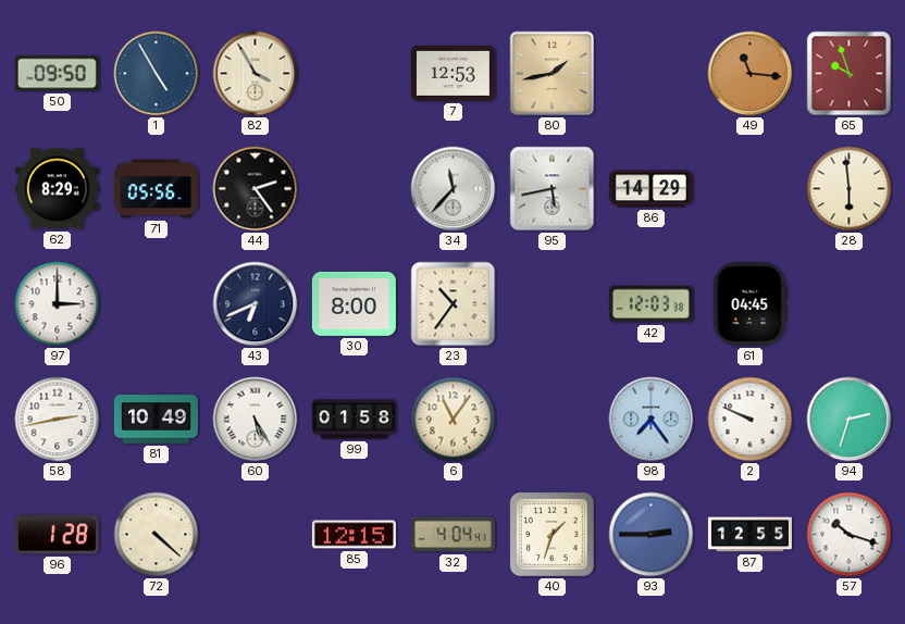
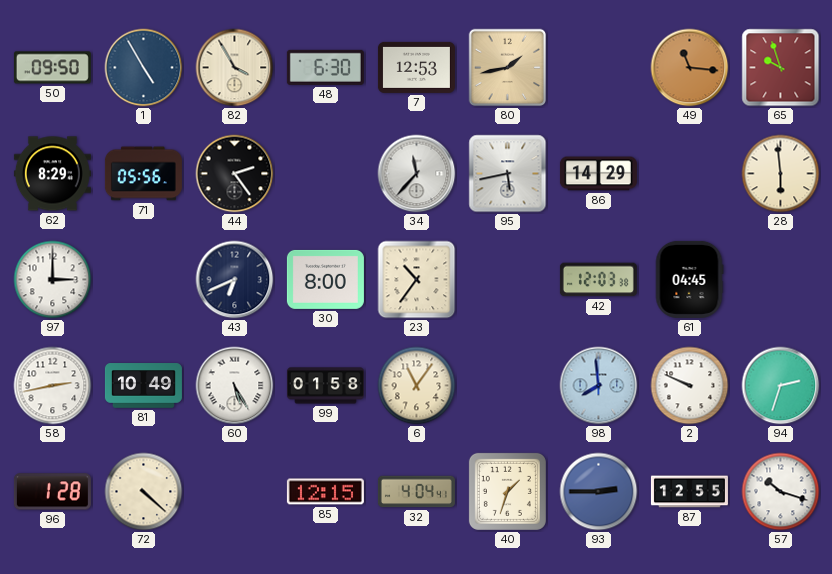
48: none -> 6:30
98: 7:24 -> 7:59
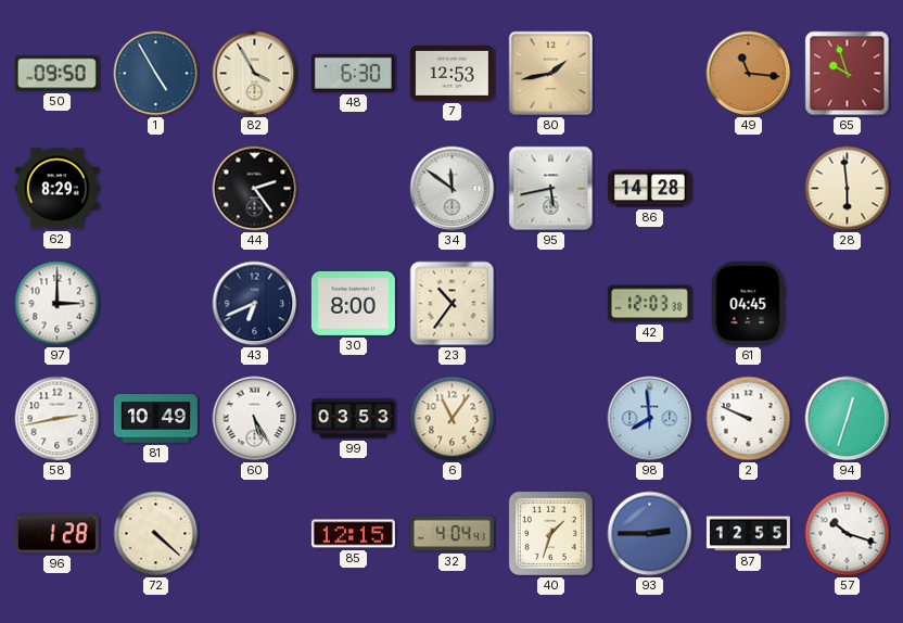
71: 05:56 -> none
34: 11:37 -> 11:51
86: 14:29 -> 14:28
99: 01:58 -> 03:53
94: 2:33 -> 12:33
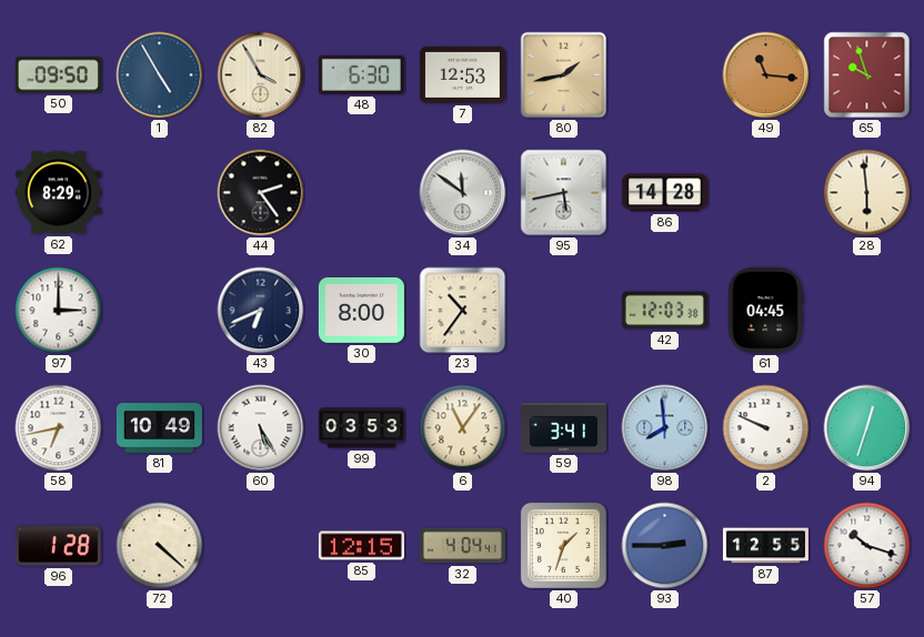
58: 2:43 -> 6:43
59: none -> 3:41
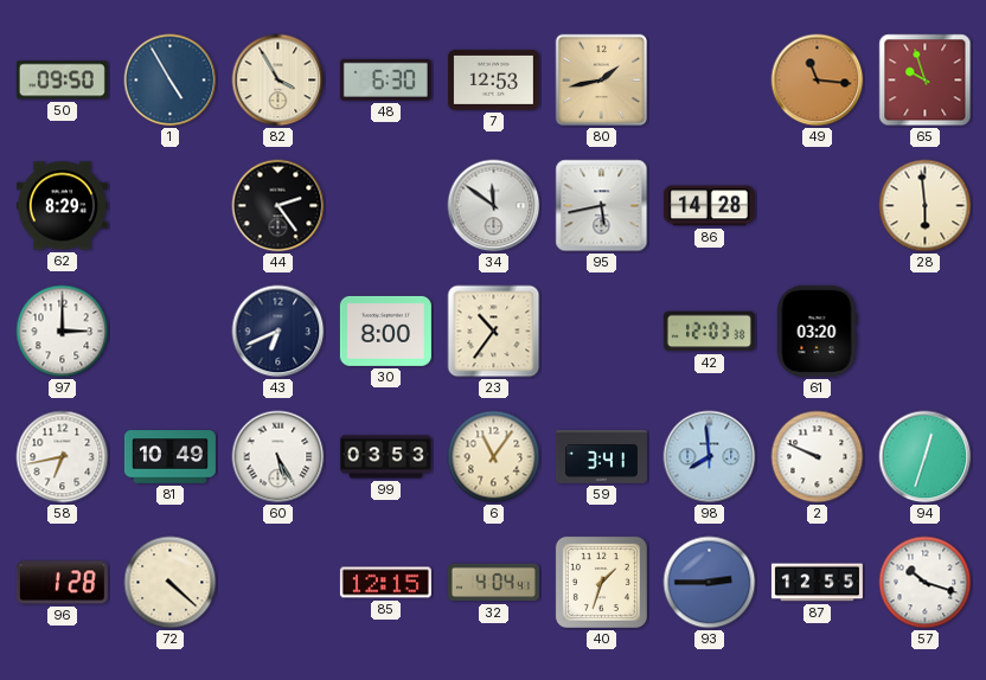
61: 04:45 -> 03:20
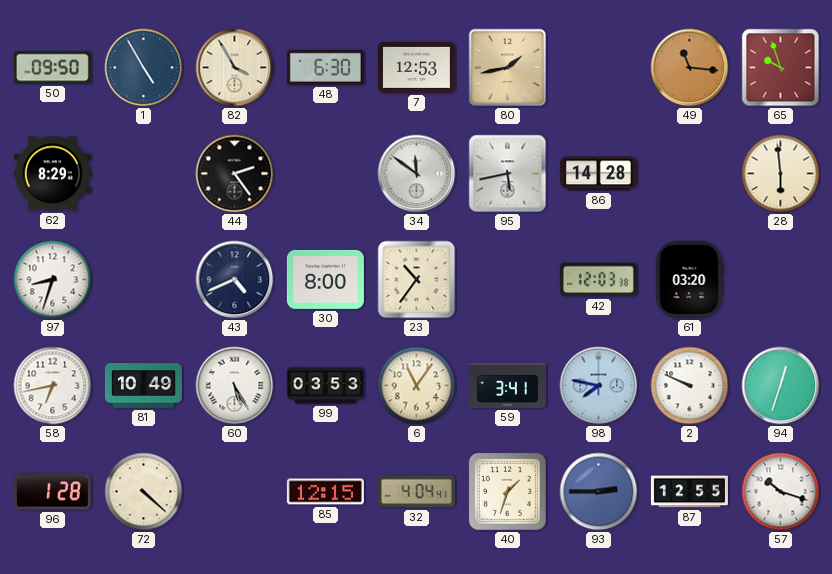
97: 3:00 -> 8:33
43: 6:41 -> 4:41
98: 7:59 -> 7:47
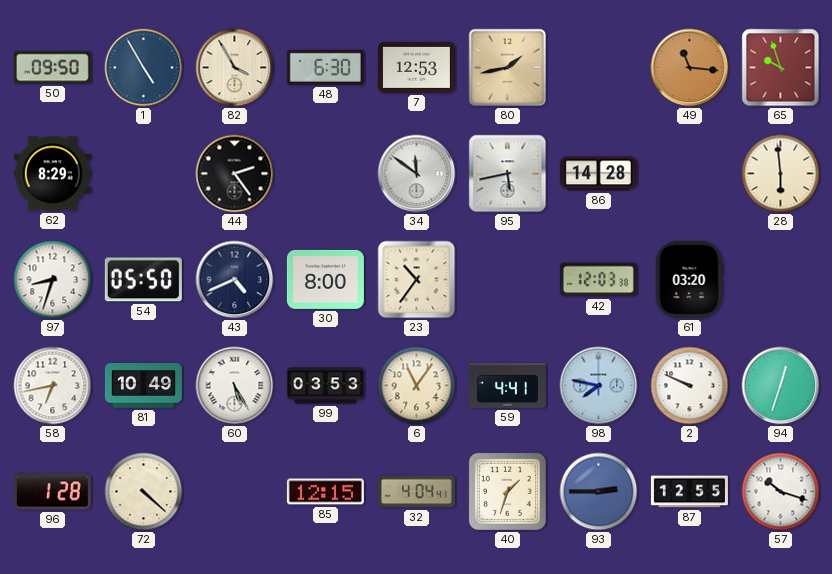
54: none -> 05:50
59: 3:41 -> 4:41
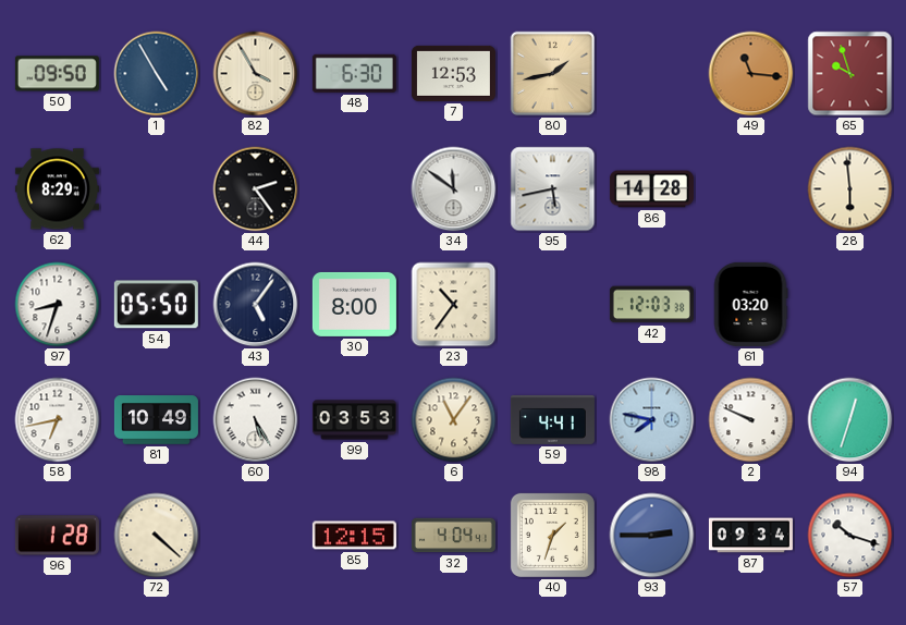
43: 4:41 -> 5:06
87: 12:55 -> 09:34
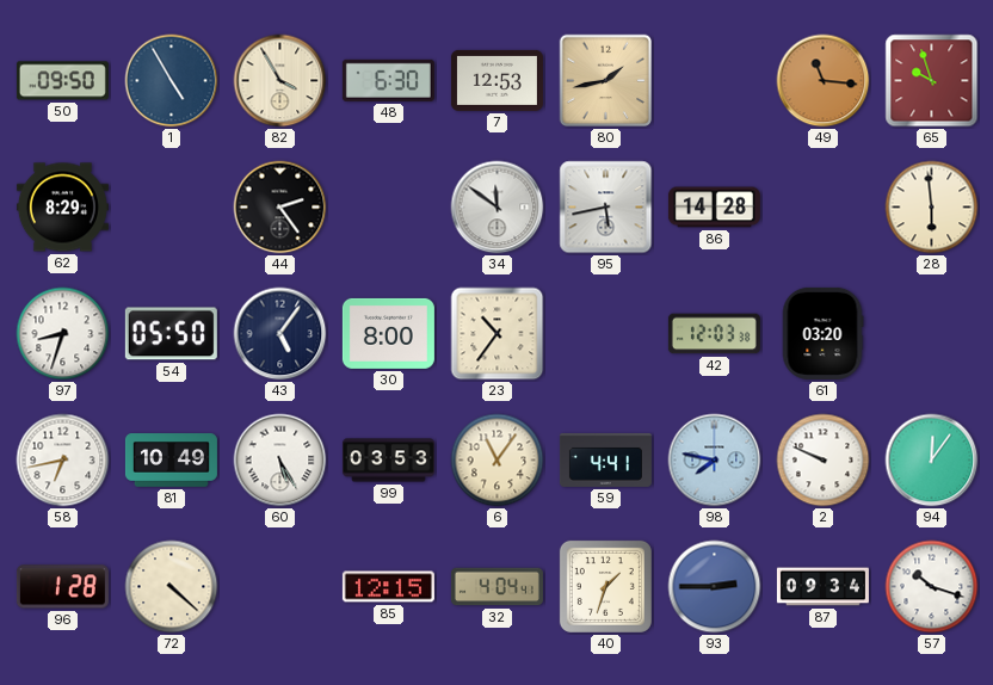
94: 12:33 -> 12:06
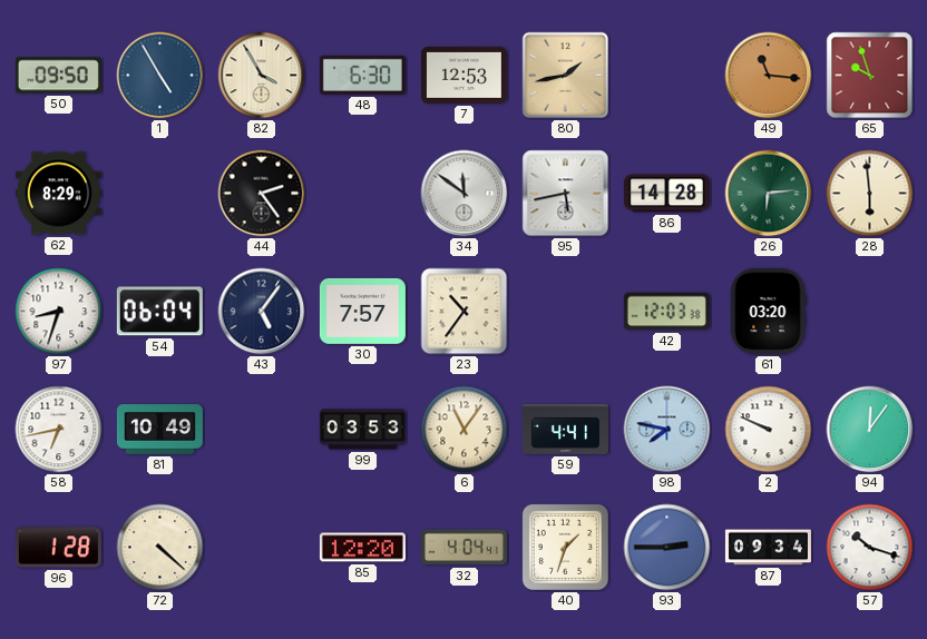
26: none -> 6:14
54: 05:50 -> 06:04
30: 8:00 -> 7:57
60: 5:25 -> none
85: 12:15 -> 12:20
